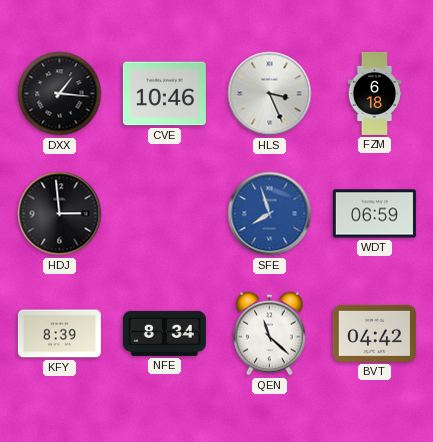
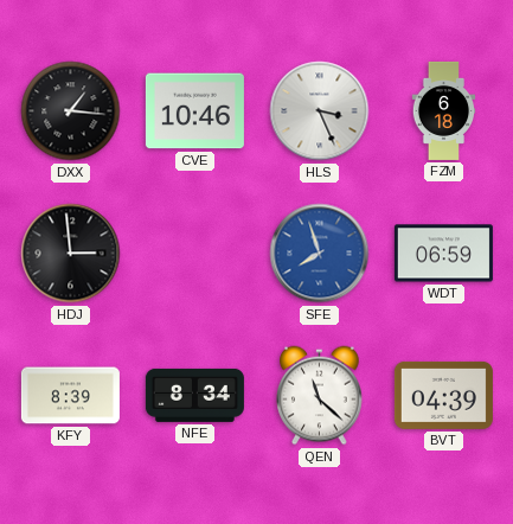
BVT: 04:42 -> 04:39
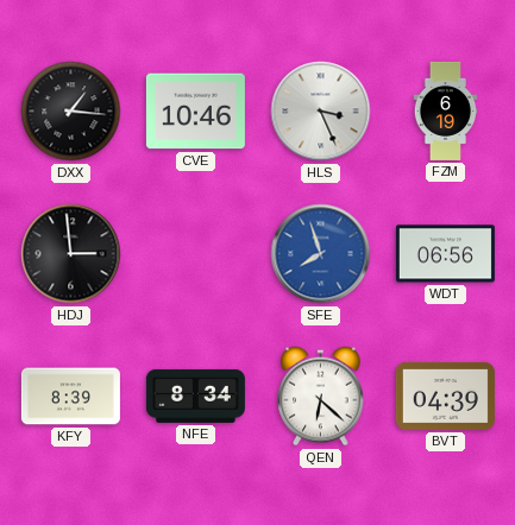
FZM: 6:18 -> 6:19
WDT: 06:59 -> 06:56
QEN: 11:22 -> 6:22
